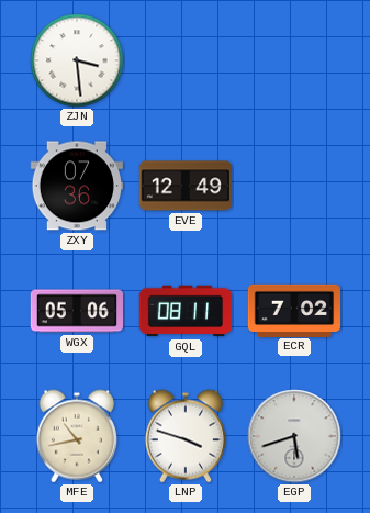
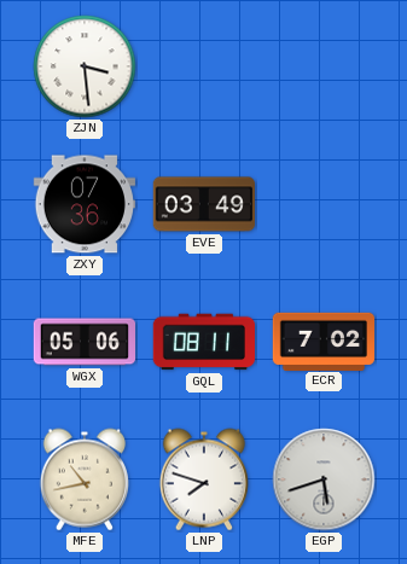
EVE: 12:49 -> 03:49
LNP: 3:48 -> 7:48
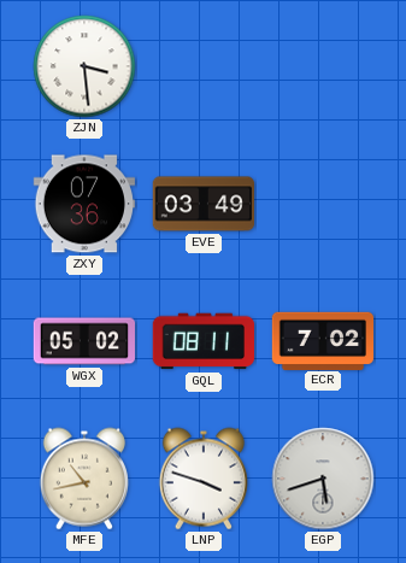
WGX: 05:06 -> 05:02
LNP: 7:48 -> 3:48
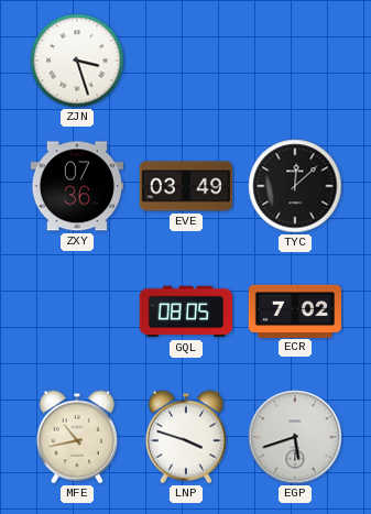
ZJN: 3:29 -> 3:27
TYC: none -> 12:08
WGX: 05:02 -> none
GQL: 08:11 -> 08:05
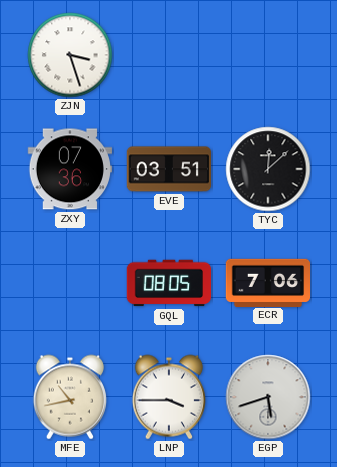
EVE: 03:49 -> 03:51
ECR: 7:02 -> 7:06
LNP: 3:48 -> 3:45
